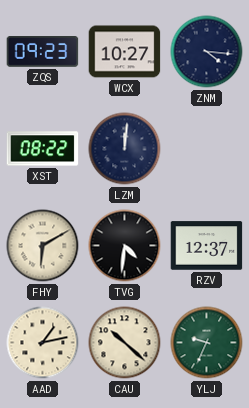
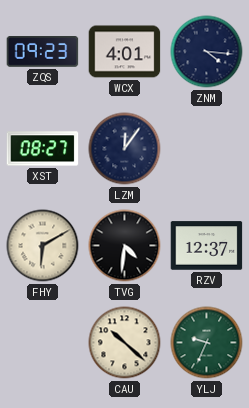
WCX: 10:27 -> 4:01
XST: 08:22 -> 08:27
LZM: 12:01 -> 12:06
AAD: 1:13 -> none
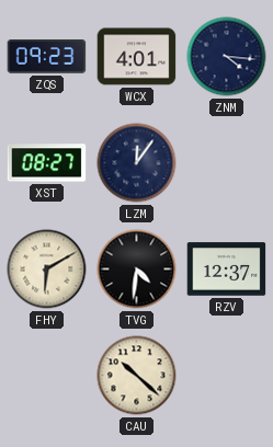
YLJ: 9:34 -> none
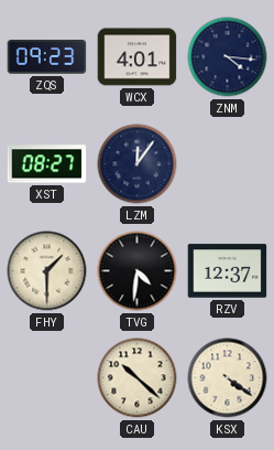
FHY: 6:10 -> 1:30
KSX: none -> 4:21
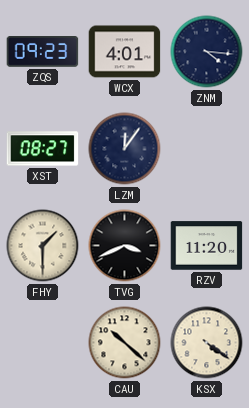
TVG: 4:31 -> 3:41
RZV: 12:37 -> 11:20
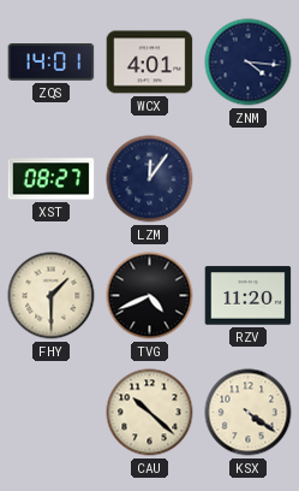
ZQS: 09:23 -> 14:01
TVG: 3:41 -> 4:41
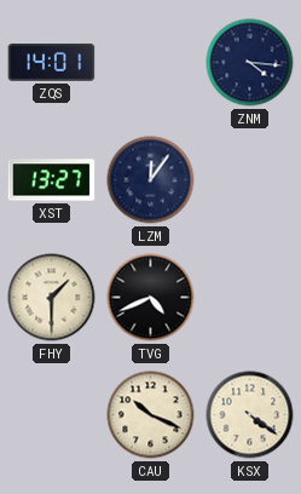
WCX: 4:01 -> none
XST: 08:27 -> 13:27
RZV: 11:20 -> none
CAU: 10:22 -> 10:19
